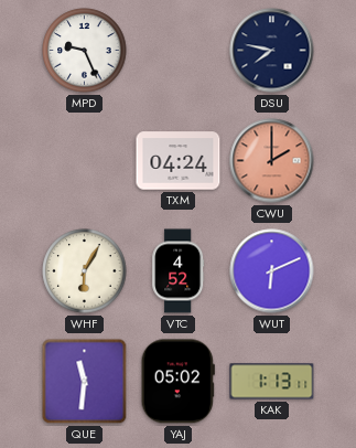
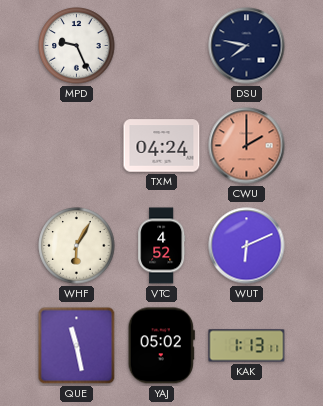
QUE: 11:31 -> 11:28
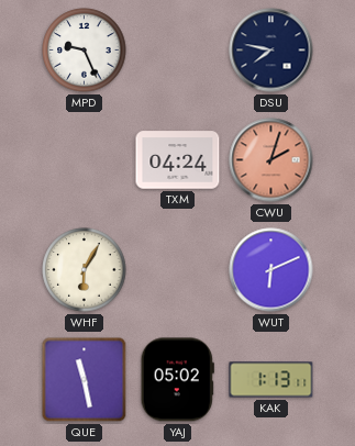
CWU: 2:00 -> 2:03
VTC: 4:52 -> none
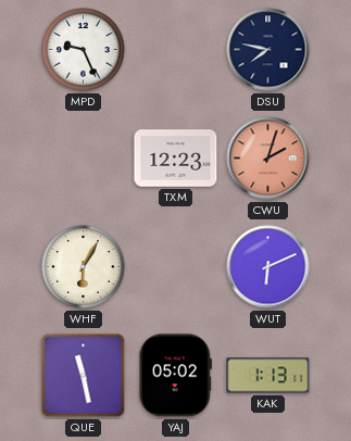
TXM: 04:24 -> 12:23
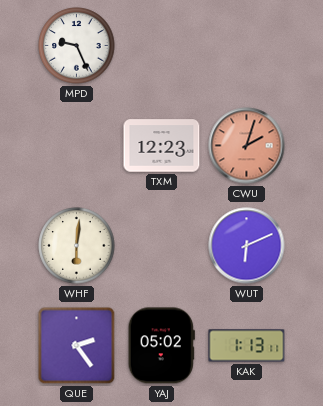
DSU: 7:47 -> none
WHF: 6:05 -> 6:01
QUE: 11:28 -> 2:24
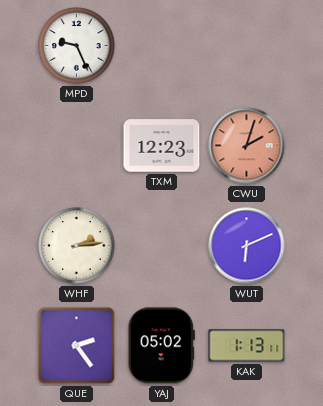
WHF: 6:01 -> 2:14
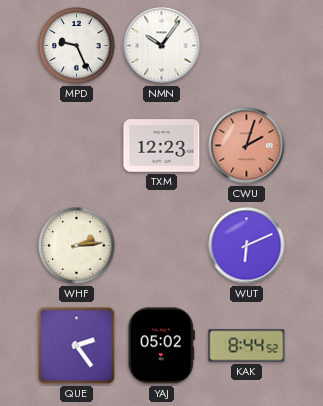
NMN: none -> 10:06
KAK: 1:13 -> 8:44
